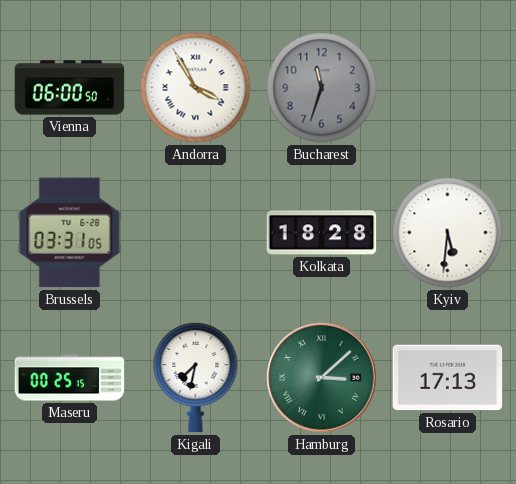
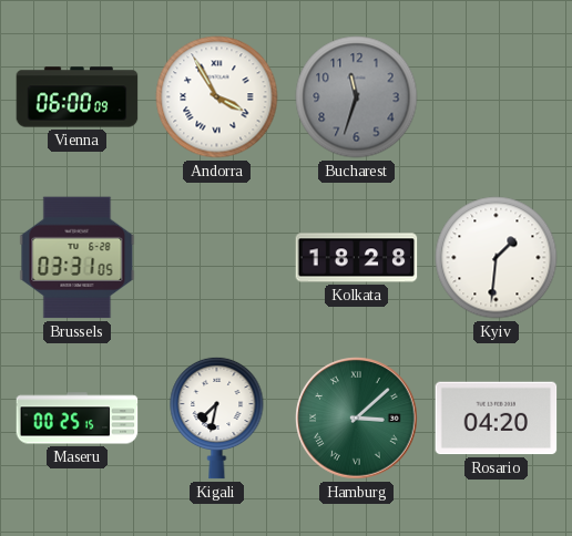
Vienna: 06:00:50 -> 06:00:09
Kyiv: 5:31 -> 1:31
Rosario: 17:13 -> 04:20
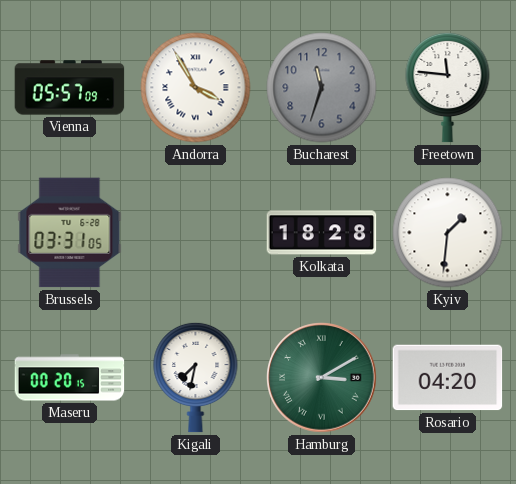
Vienna: 06:00 -> 05:57
Freetown: none -> 11:46
Maseru: 00:25 -> 00:20
Hamburg: 3:08 -> 3:10
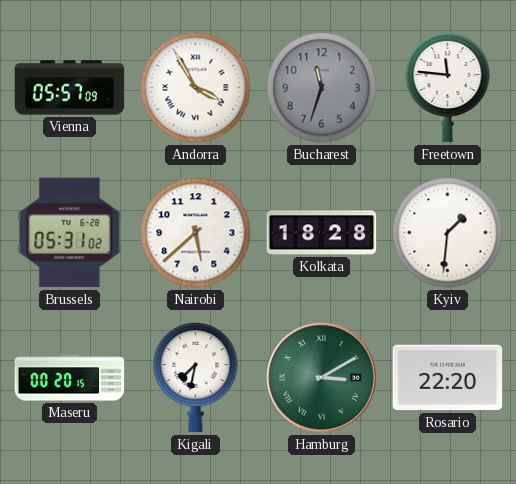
Brussels: 03:31 -> 05:31
Nairobi: none -> 5:38
Rosario: 04:20 -> 22:20
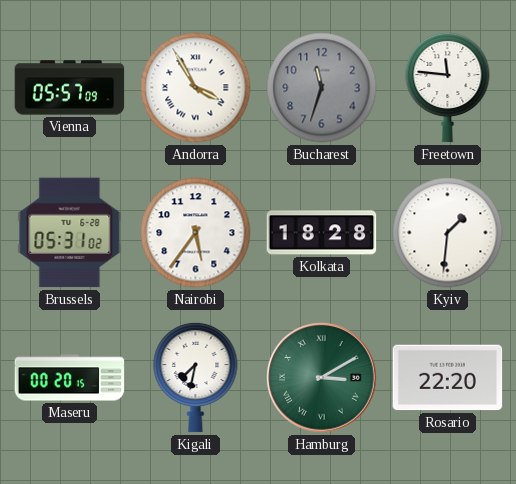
Nairobi: 5:38 -> 5:36
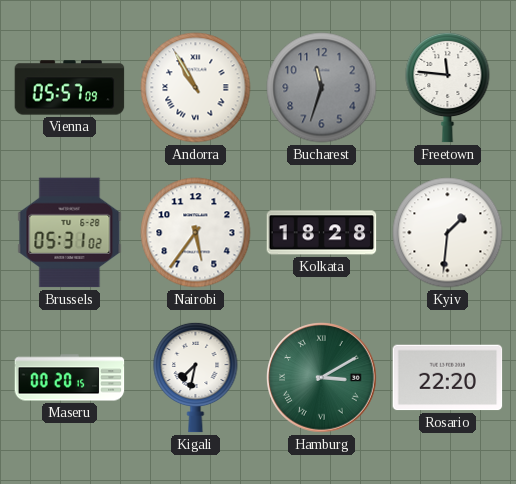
Andorra: 3:55 -> 10:55
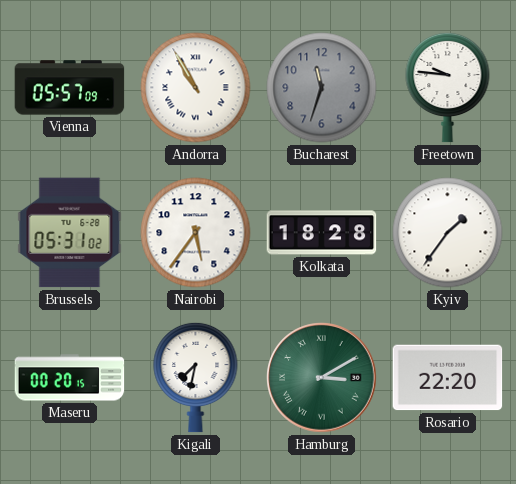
Freetown: 11:46 -> 9:46
Kyiv: 1:31 -> 1:36
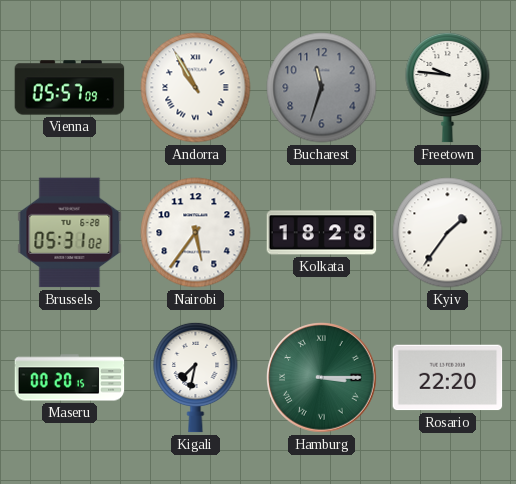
Hamburg: 3:10 -> 3:15
